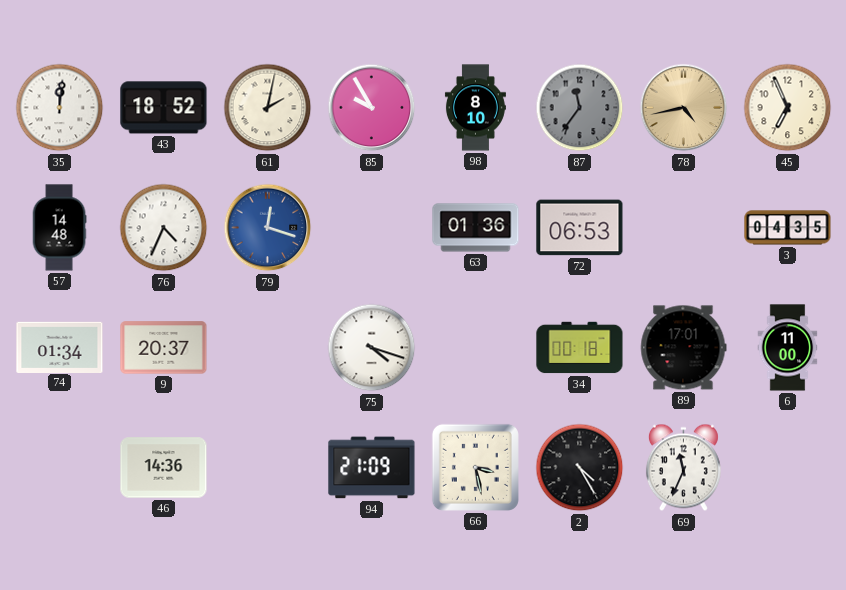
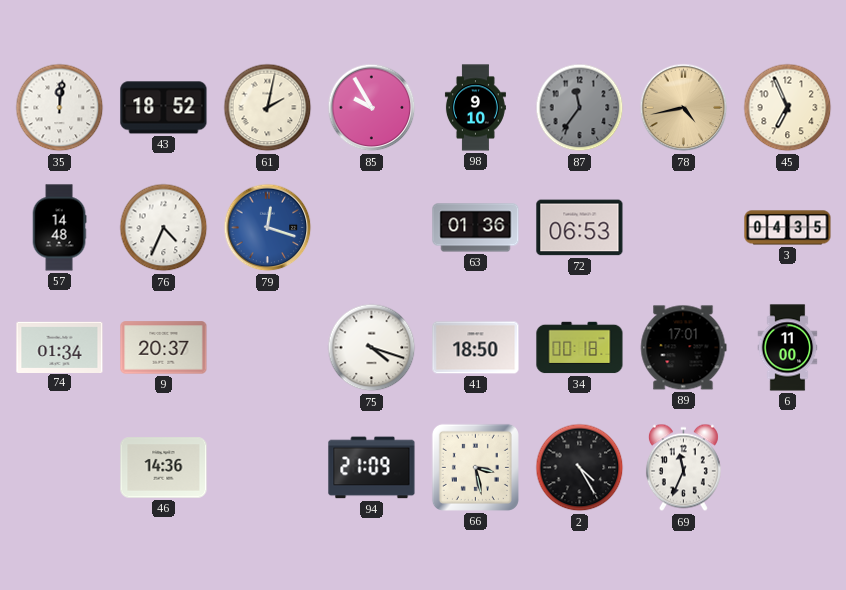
98: 8:10 -> 9:10
41: none -> 18:50
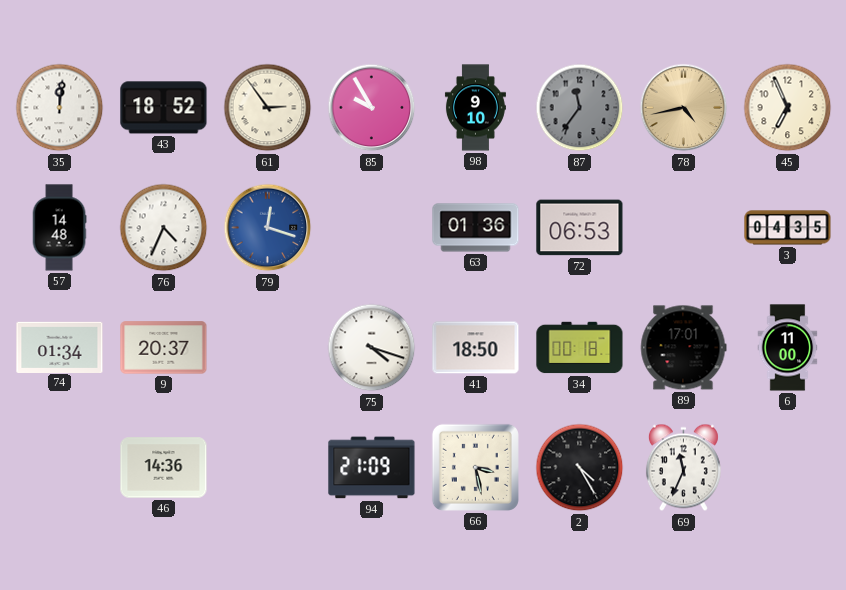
61: 2:02 -> 2:54
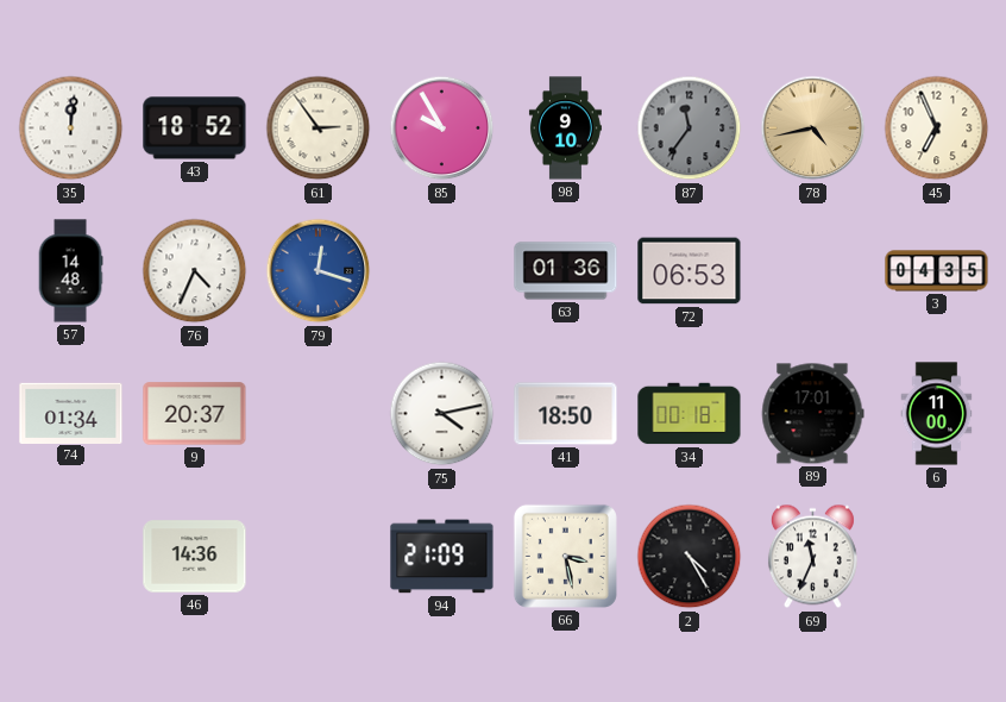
75: 4:18 -> 4:13
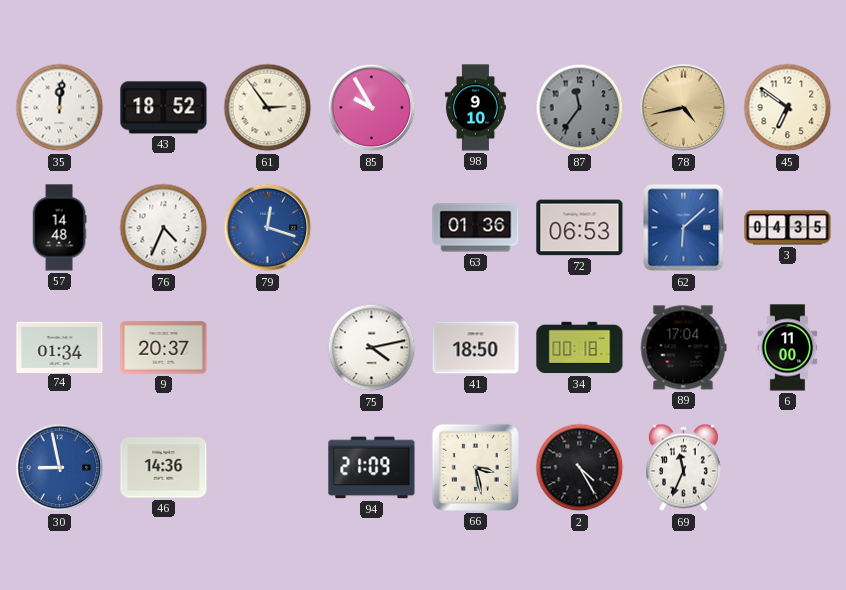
45: 6:56 -> 6:51
62: none -> 6:08
89: 17:01 -> 17:04
30: none -> 8:58
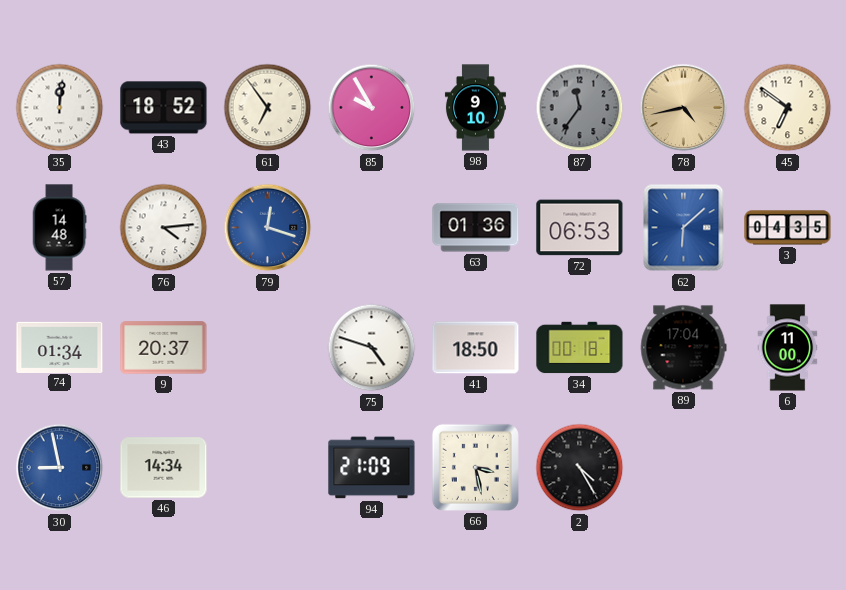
61: 2:54 -> 6:54
76: 4:34 -> 4:14
75: 4:13 -> 4:48
46: 14:36 -> 14:34
69: 11:34 -> none
